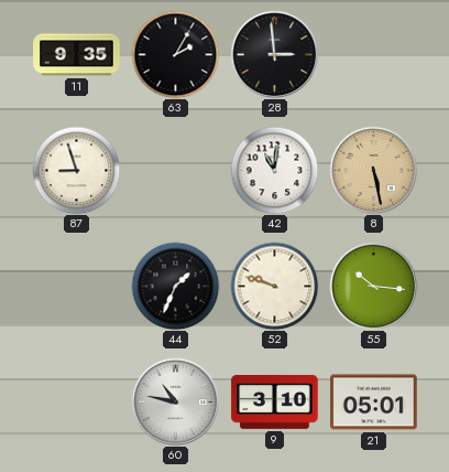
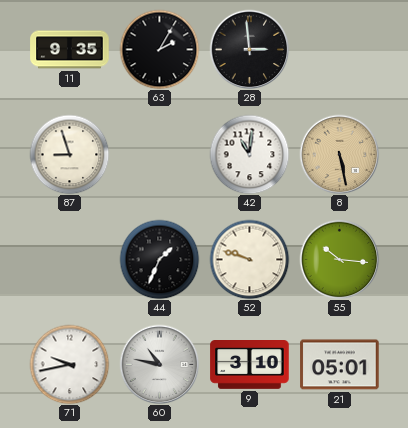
71: none -> 9:43
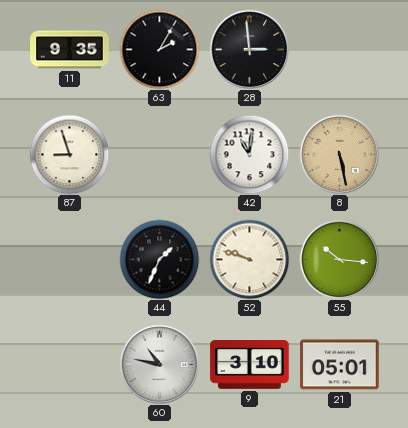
71: 9:43 -> none
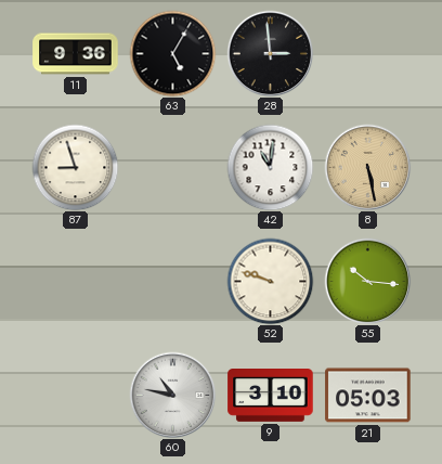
11: 9:35 -> 9:36
63: 2:05 -> 5:05
44: 1:34 -> none
21: 05:01 -> 05:03
